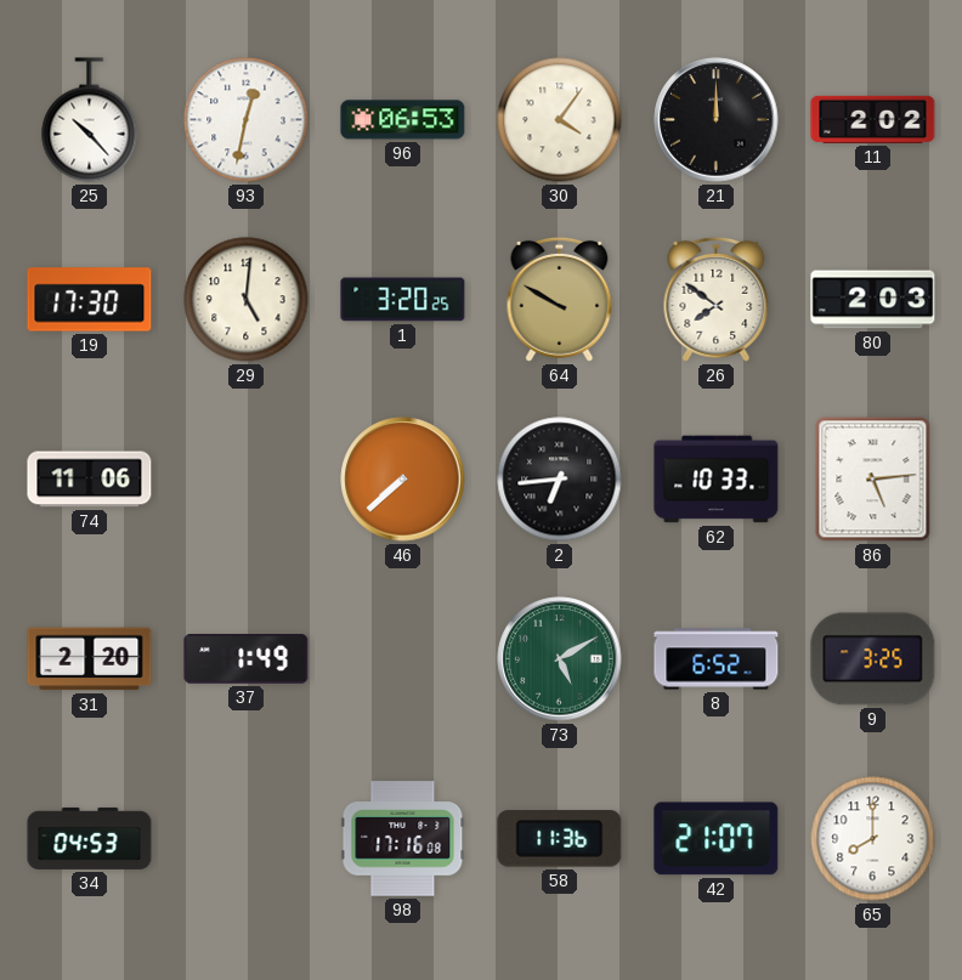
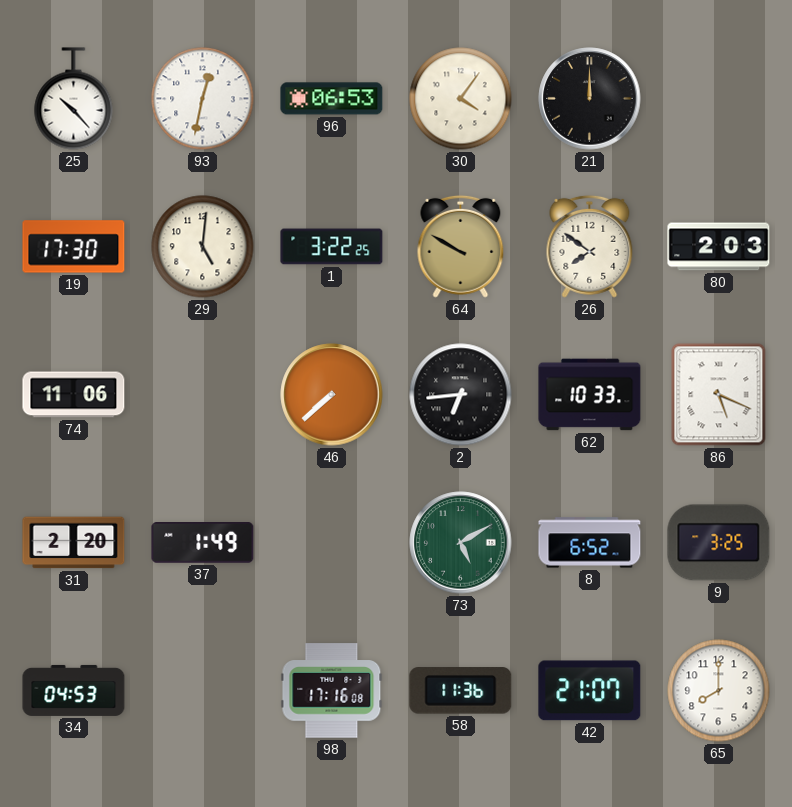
11: 2:02 -> none
1: 3:20 -> 3:22
86: 5:14 -> 5:19
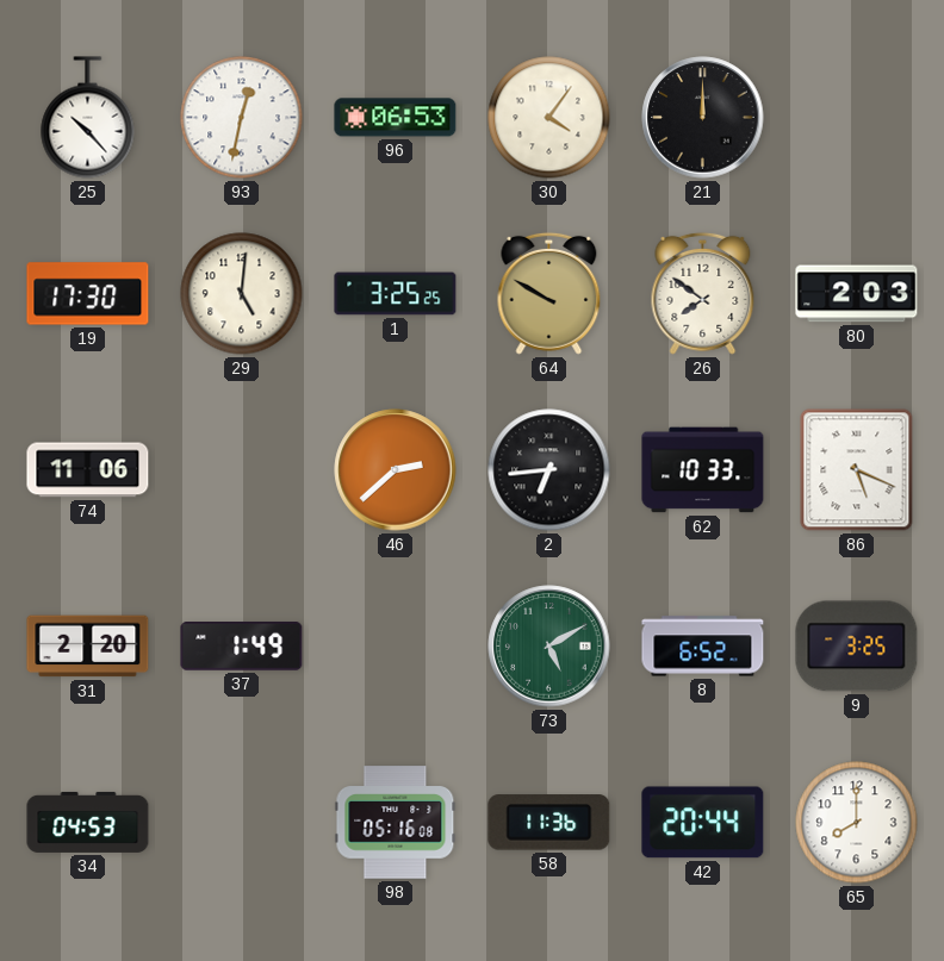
1: 3:22 -> 3:25
46: 7:38 -> 2:38
98: 17:16 -> 05:16
42: 21:07 -> 20:44
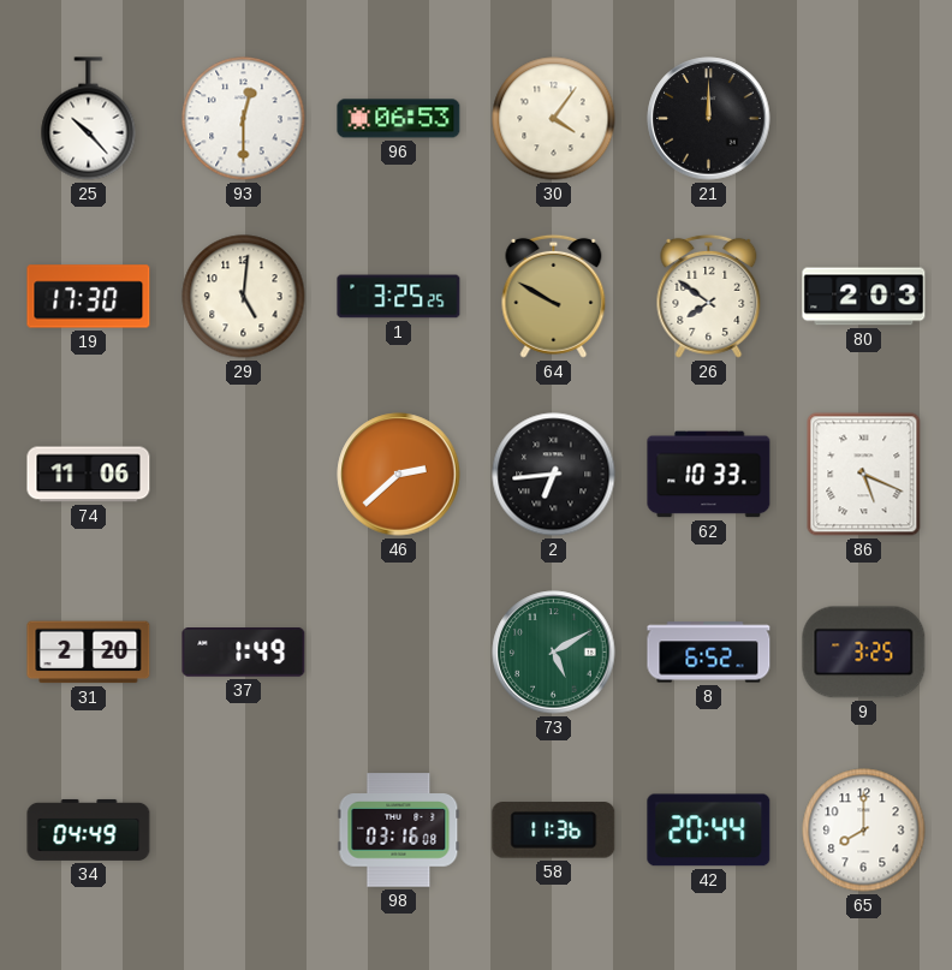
93: 12:32 -> 12:30
34: 04:53 -> 04:49
98: 05:16 -> 03:16
